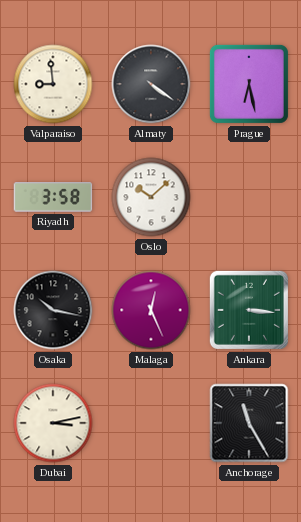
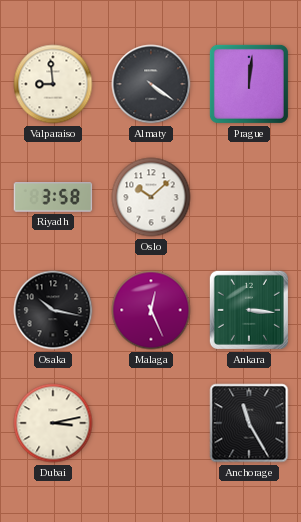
Prague: 6:28 -> 12:01
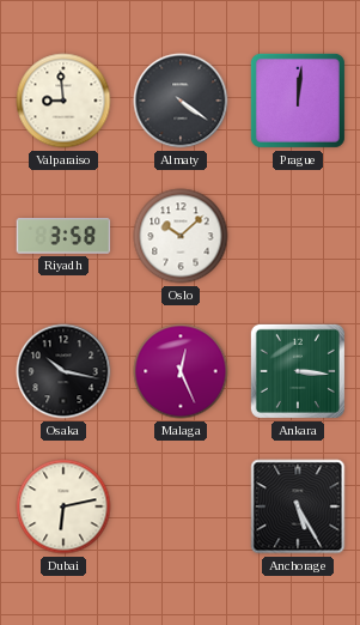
Dubai: 3:13 -> 6:13
Anchorage: 11:25 -> 5:25
